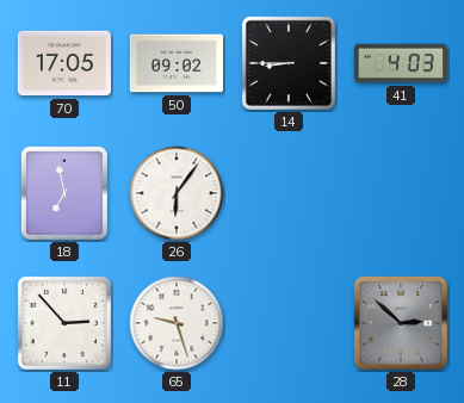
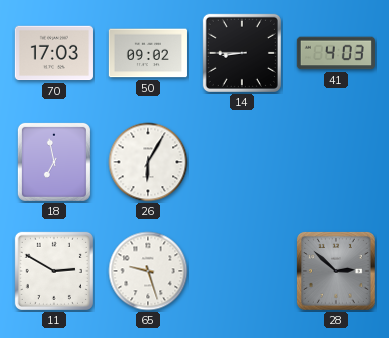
70: 17:05 -> 17:03
26: 6:06 -> 6:05
11: 2:53 -> 2:50
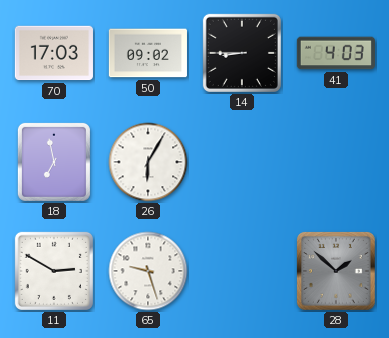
28: 2:52 -> 1:52
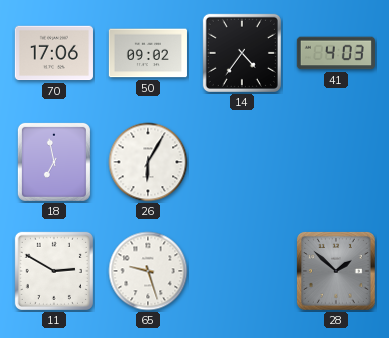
70: 17:03 -> 17:06
14: 8:45 -> 4:36
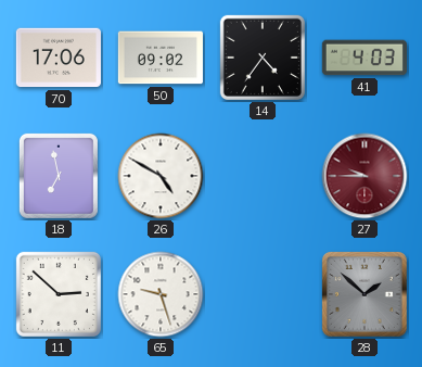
26: 6:05 -> 4:50
27: none -> 9:45
11: 2:50 -> 2:52
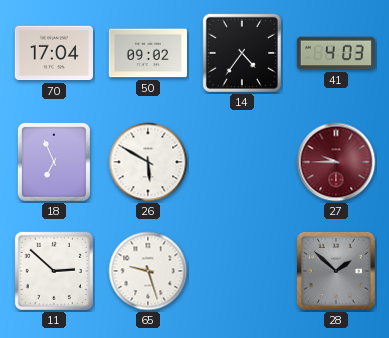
70: 17:06 -> 17:04
18: 6:58 -> 6:56
26: 4:50 -> 5:50
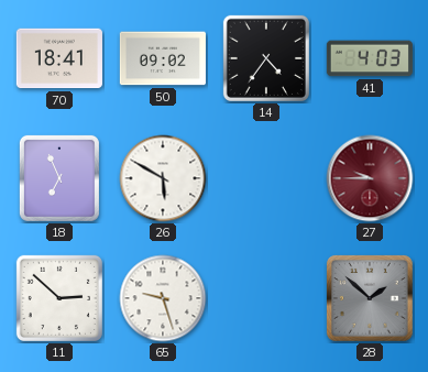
70: 17:04 -> 18:41
